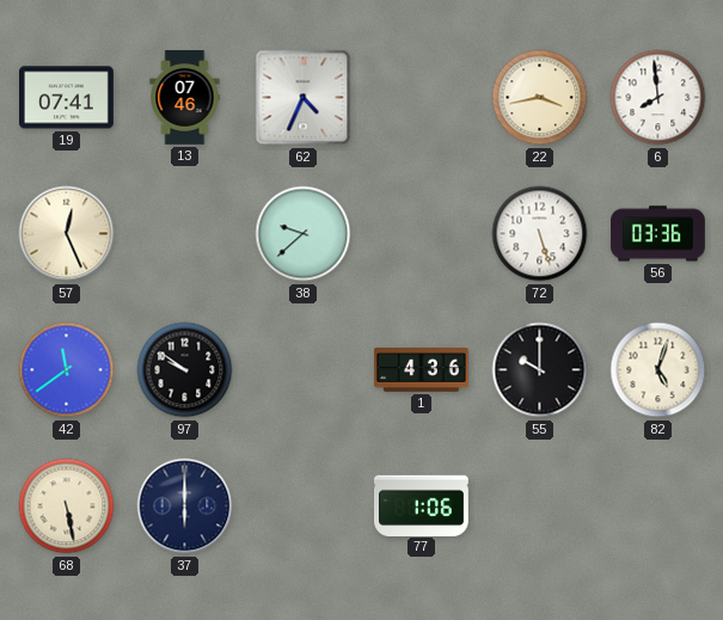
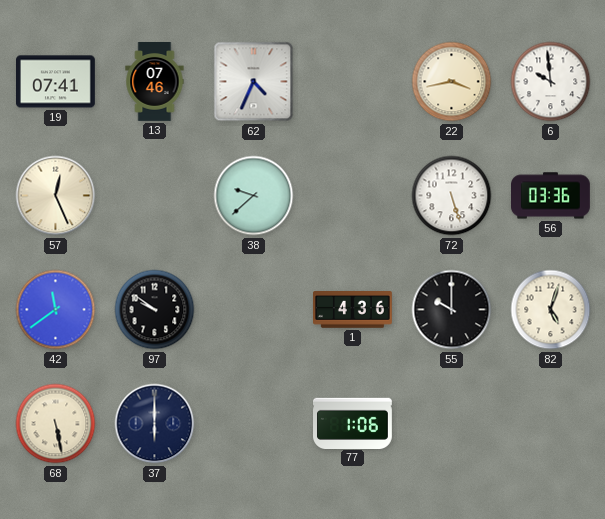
6: 7:59 -> 9:59
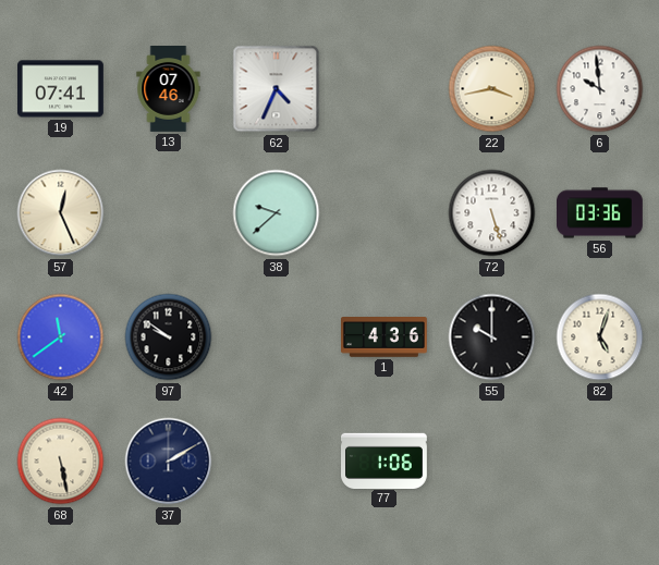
37: 6:00 -> 2:10
